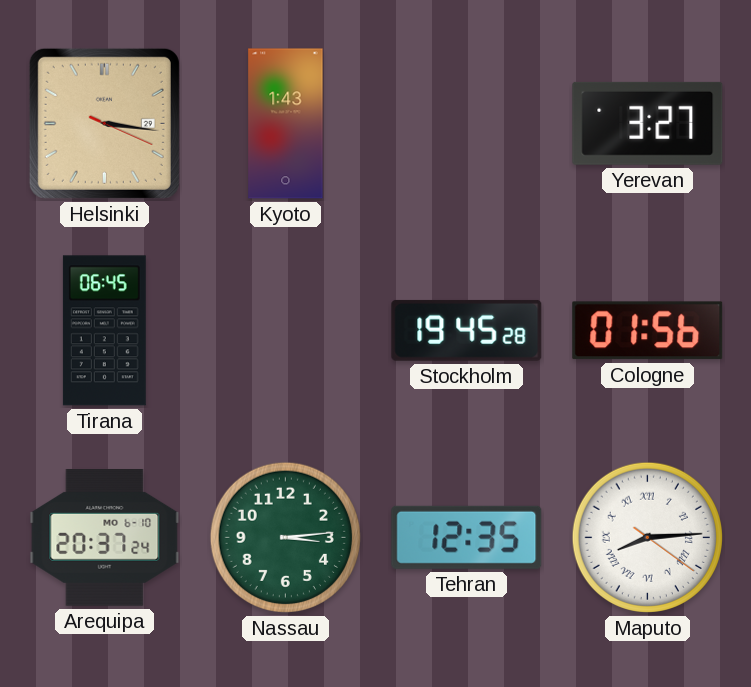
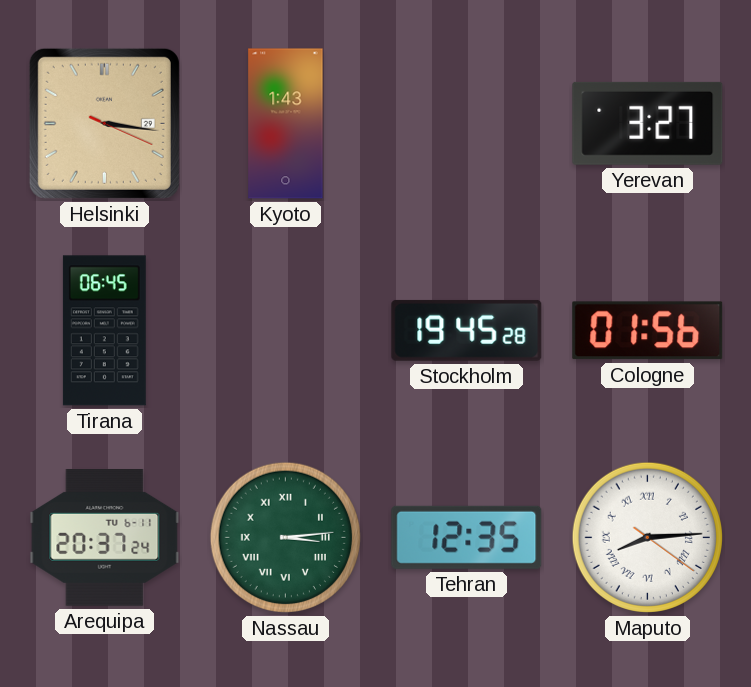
Arequipa date: MO 6-10 -> TU 6-11
Nassau numerals: Arabic -> Roman
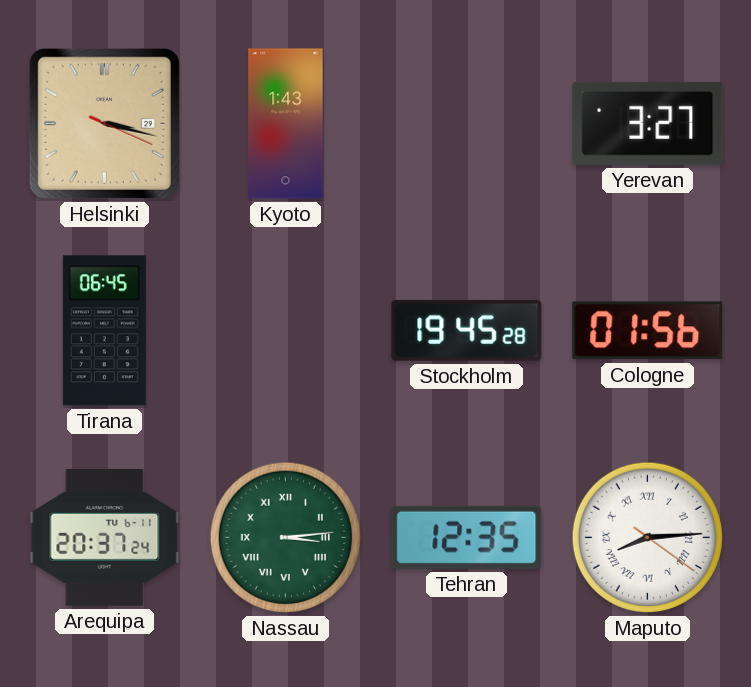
Helsinki: 3:16 -> 3:17
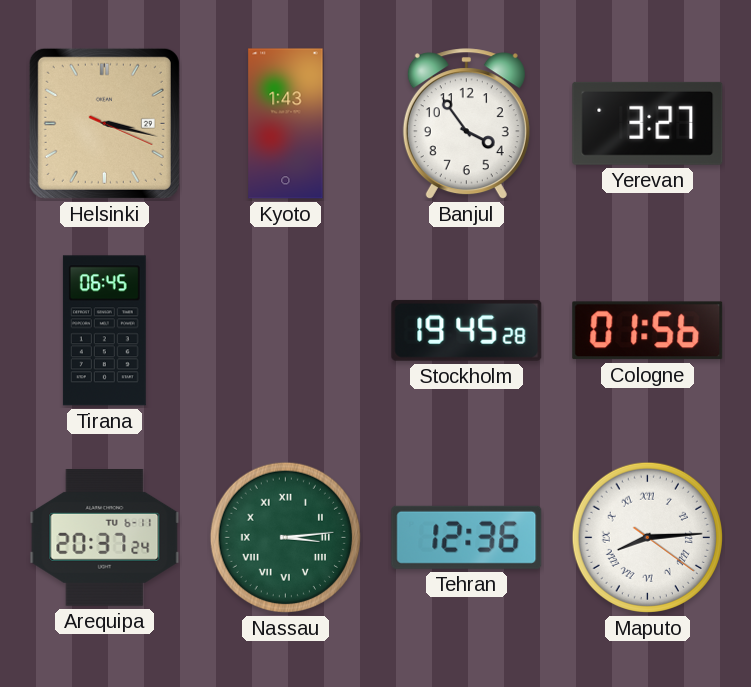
Banjul: none -> 3:54
Tehran: 12:35 -> 12:36
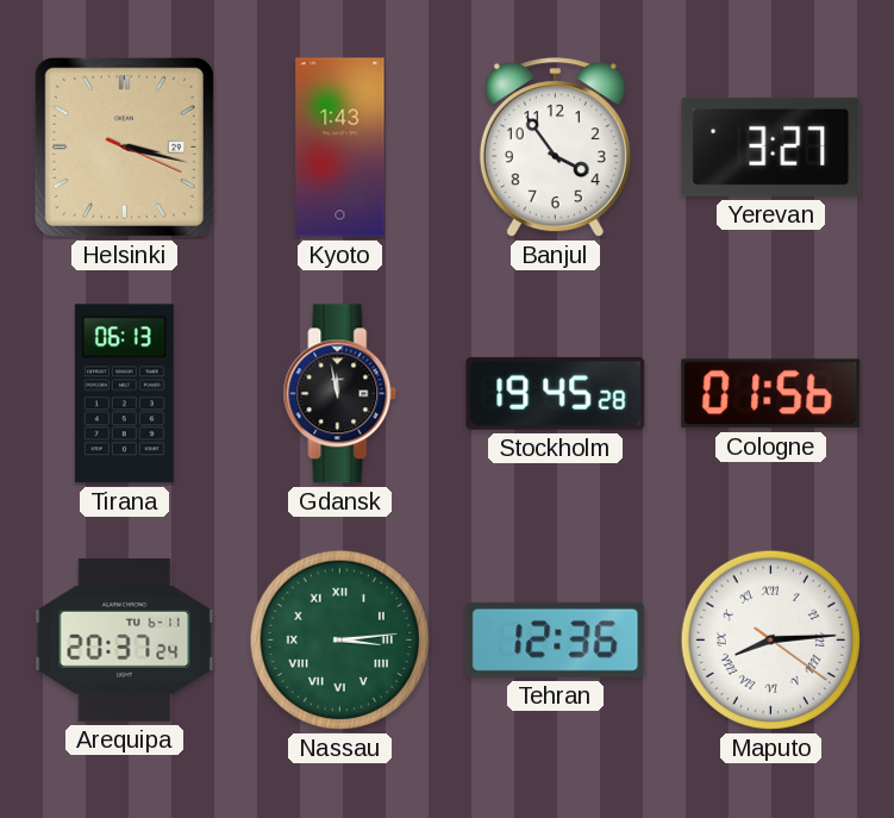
Tirana: 06:45 -> 06:13
Gdansk: none -> 11:58
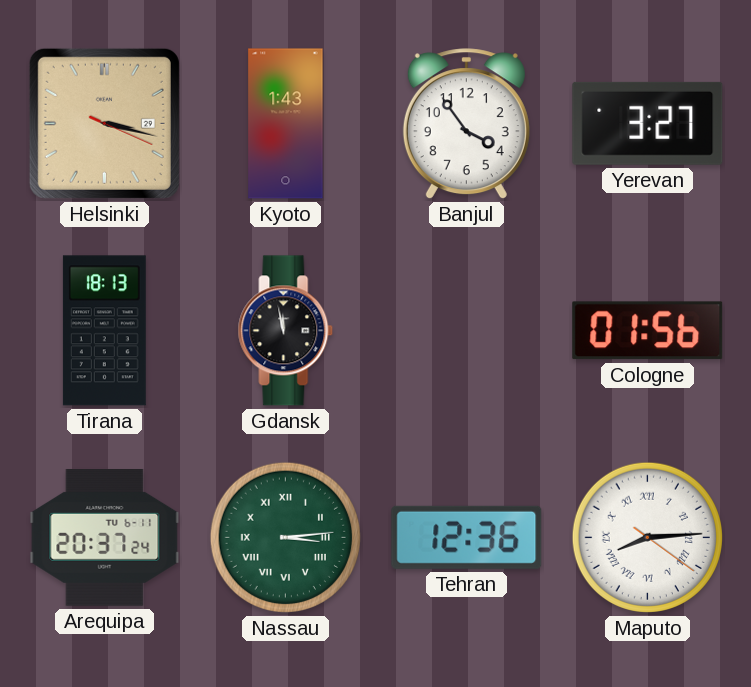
Tirana: 06:13 -> 18:13
Stockholm: 19:45 -> none
